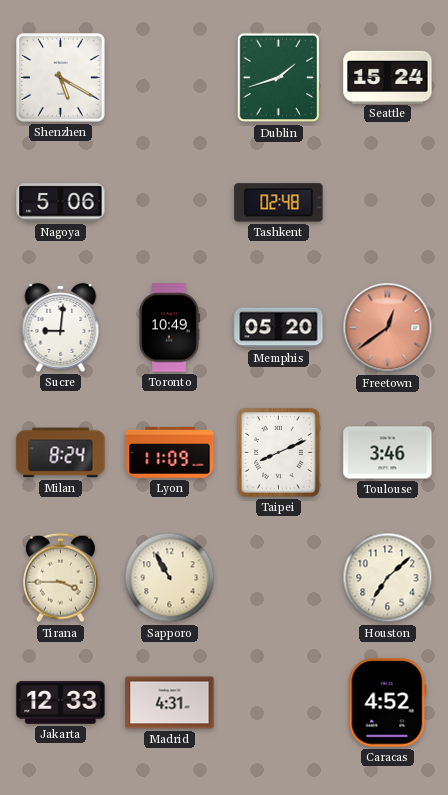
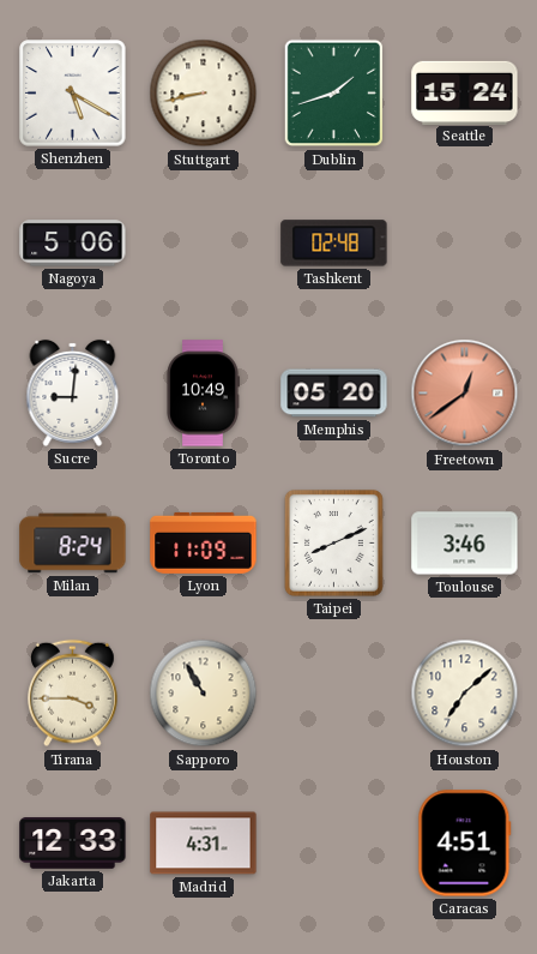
Stuttgart: none -> 8:43
Caracas: 4:52 -> 4:51
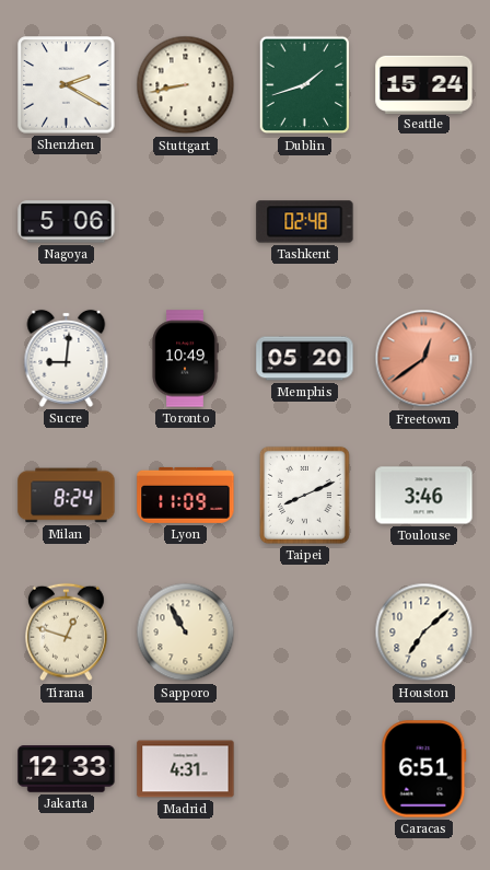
Shenzhen: 5:20 -> 2:20
Tirana: 3:45 -> 12:48
Caracas: 4:51 -> 6:51
